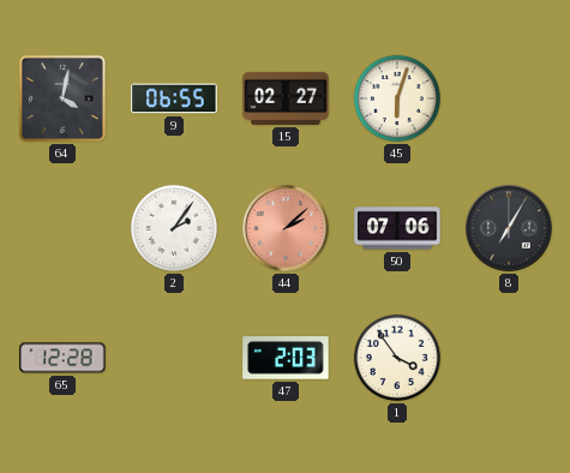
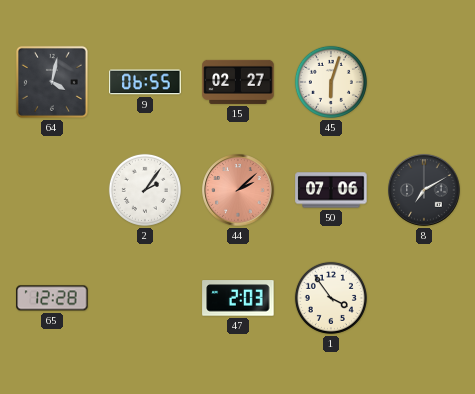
8: 7:05 -> 7:10
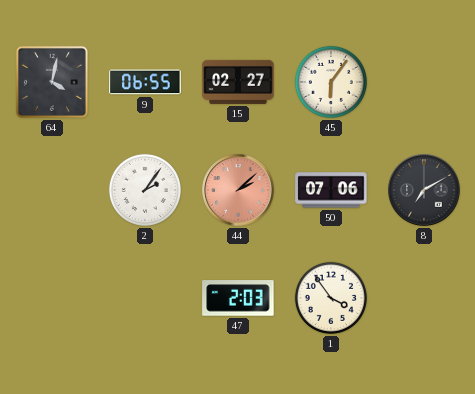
45: 6:03 -> 6:06
65: 12:28 -> none
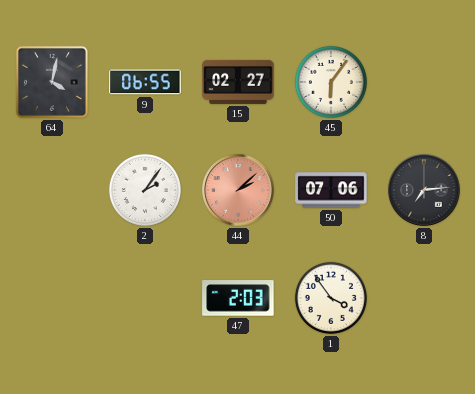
8: 7:10 -> 7:14
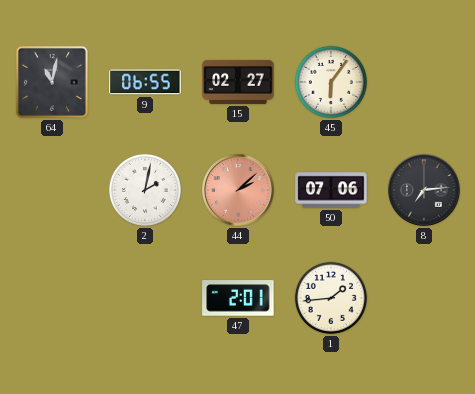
64: 4:02 -> 11:02
2: 2:06 -> 2:02
47: 2:03 -> 2:01
1: 3:54 -> 1:44
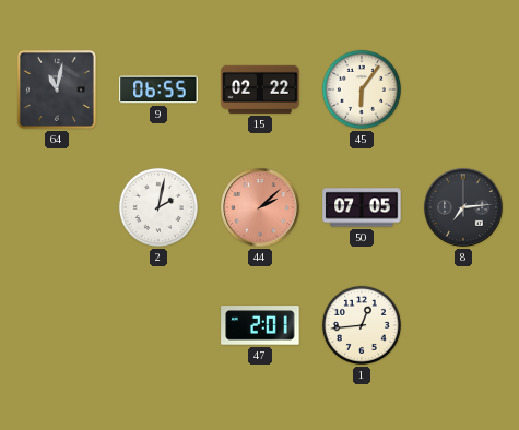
15: 02:27 -> 02:22
50: 07:06 -> 07:05
1: 1:44 -> 12:44
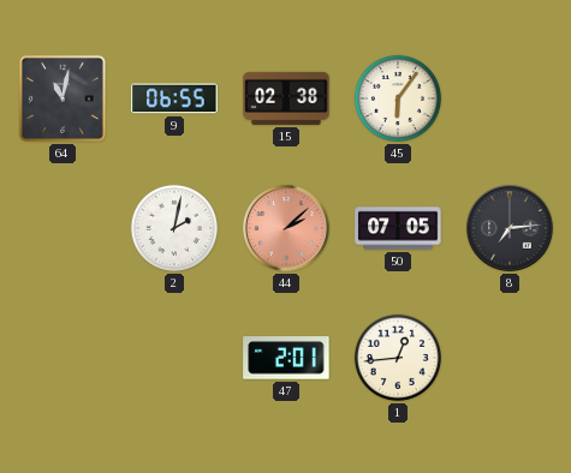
15: 02:22 -> 02:38
